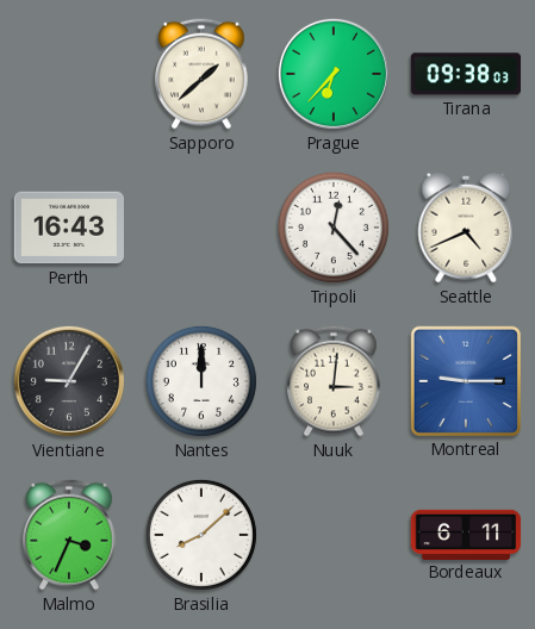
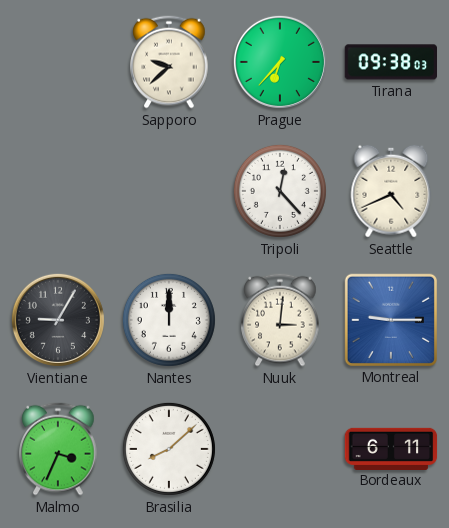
Sapporo: 1:38 -> 9:38
Perth: 16:43 -> none
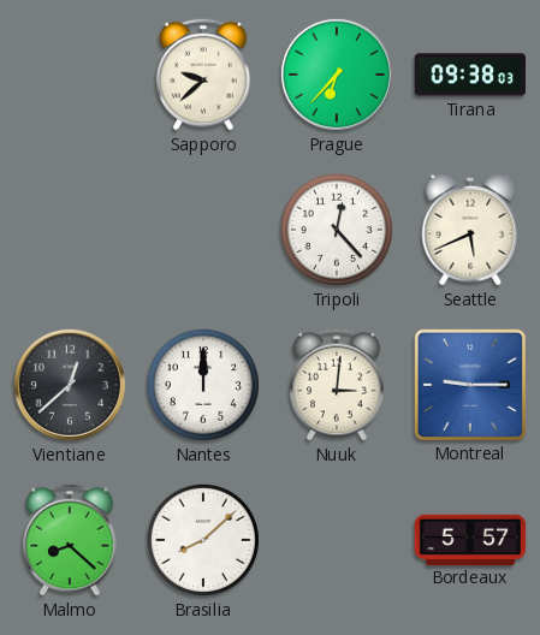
Seattle: 4:41 -> 5:41
Vientiane: 9:05 -> 12:38
Malmo: 3:34 -> 8:22
Bordeaux: 6:11 -> 5:57
